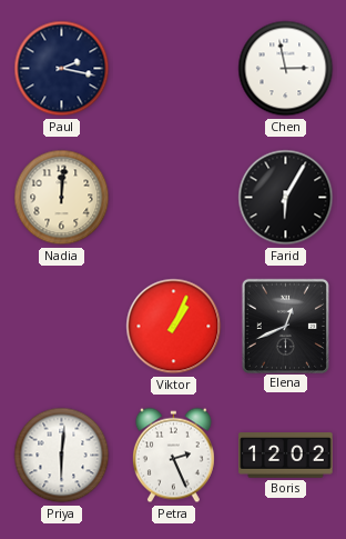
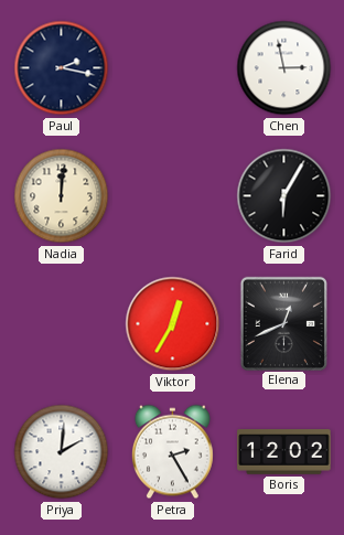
Viktor: 1:04 -> 12:35
Priya: 6:01 -> 2:01
Petra: 2:26 -> 2:25
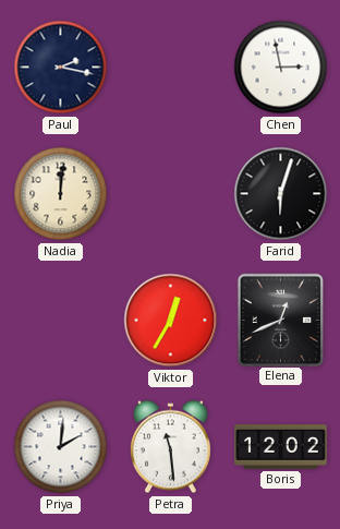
Farid: 6:05 -> 6:03
Petra: 2:25 -> 11:29
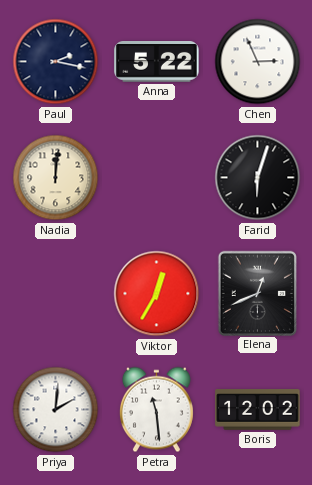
Anna: none -> 5:22
Chen: 2:58 -> 2:56
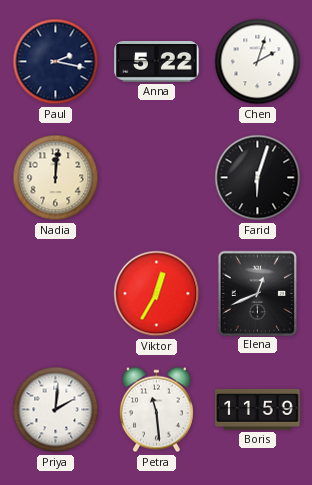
Chen: 2:56 -> 2:03
Boris: 12:02 -> 11:59
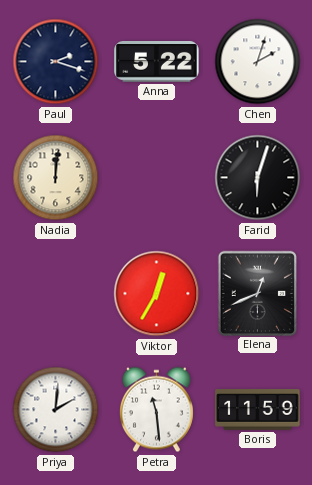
Paul: 2:17 -> 2:18
